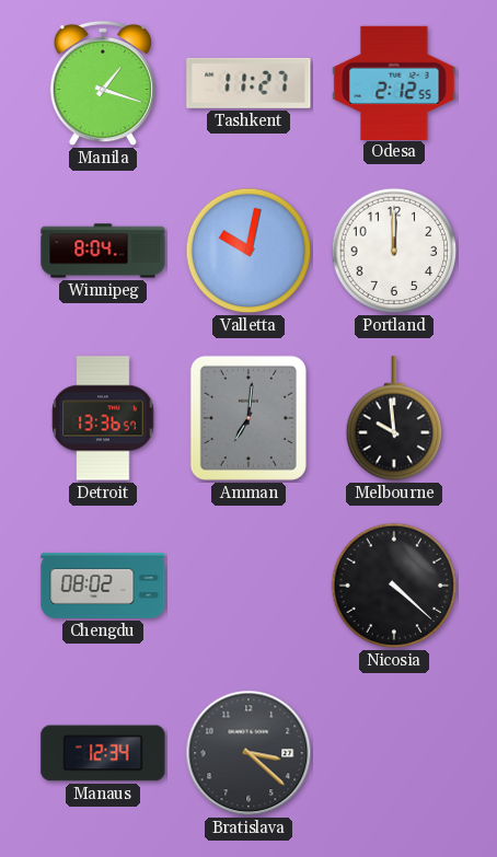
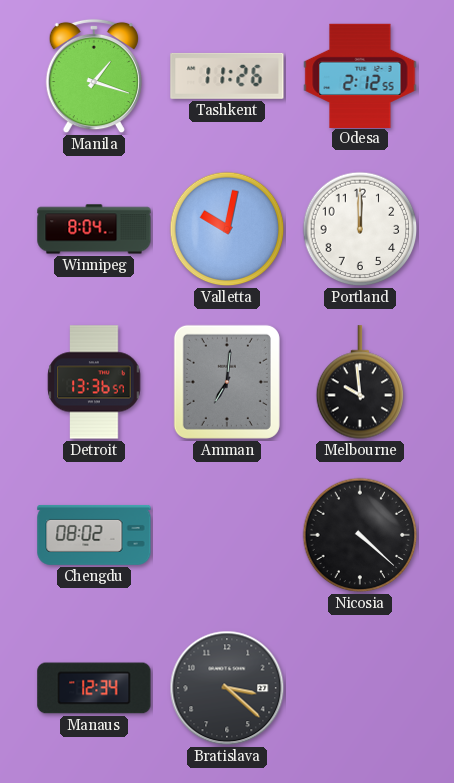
Tashkent: 11:27 -> 11:26
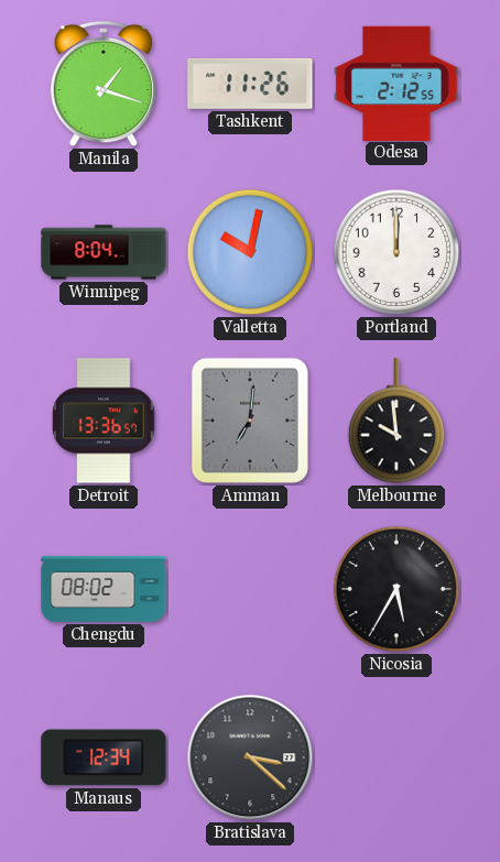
Nicosia: 4:22 -> 5:35
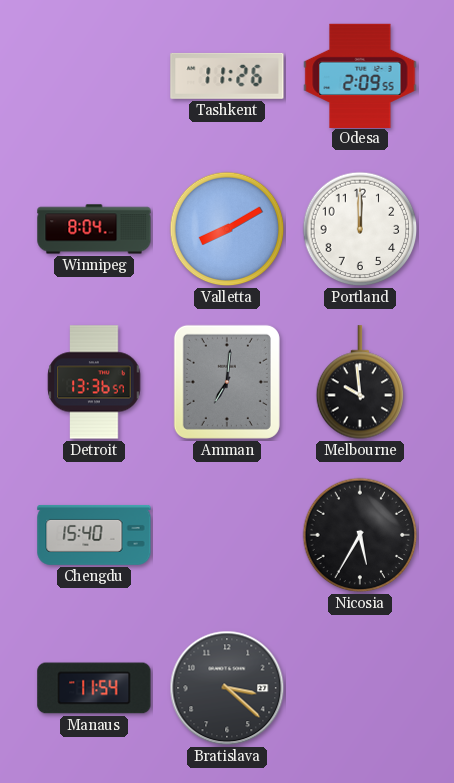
Manila: 1:18 -> none
Odesa: 2:12 -> 2:09
Valletta: 10:02 -> 8:10
Chengdu: 08:02 -> 15:40
Manaus: 12:34 -> 11:54
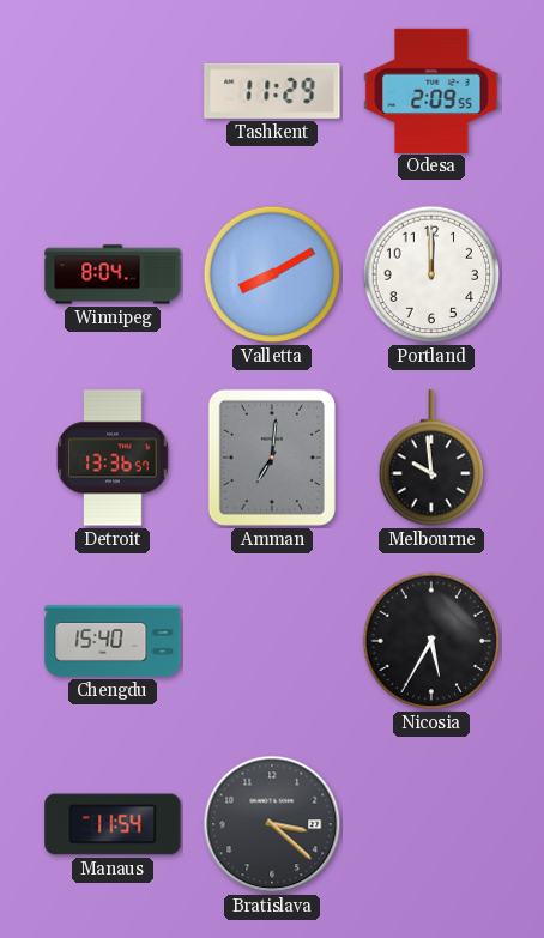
Tashkent: 11:26 -> 11:29
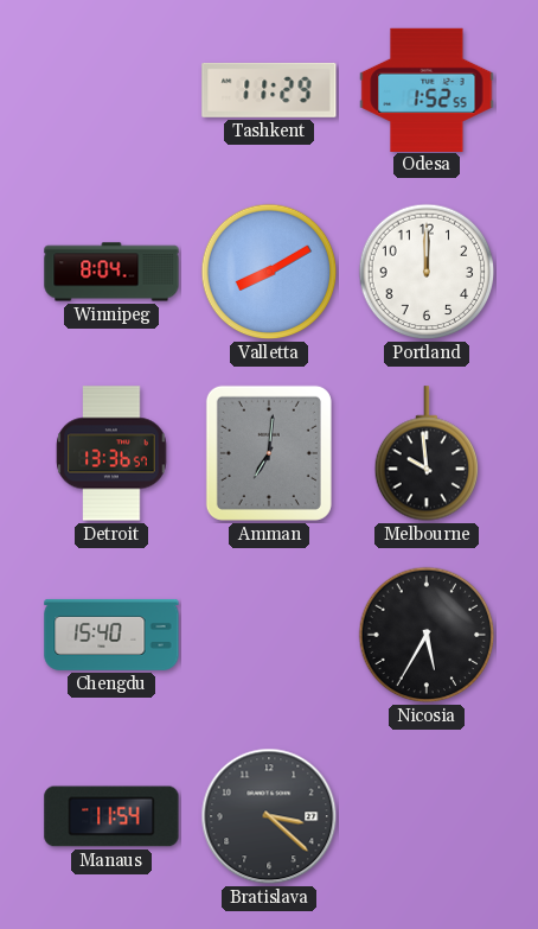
Odesa: 2:09 -> 1:52
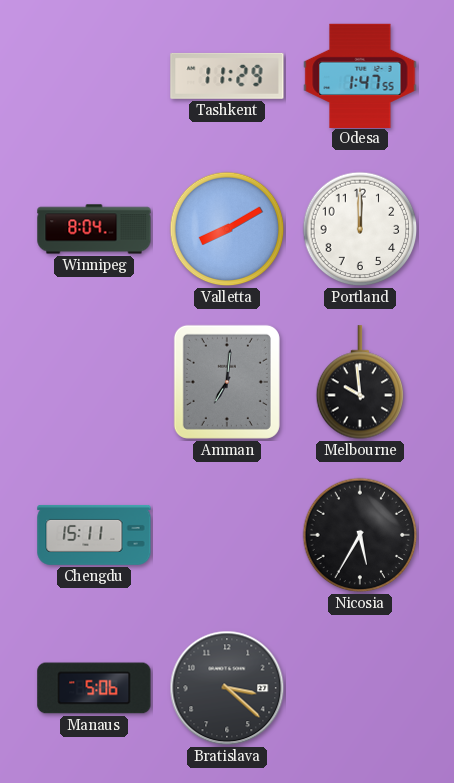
Odesa: 1:52 -> 1:47
Detroit: 13:36 -> none
Chengdu: 15:40 -> 15:11
Manaus: 11:54 -> 5:06
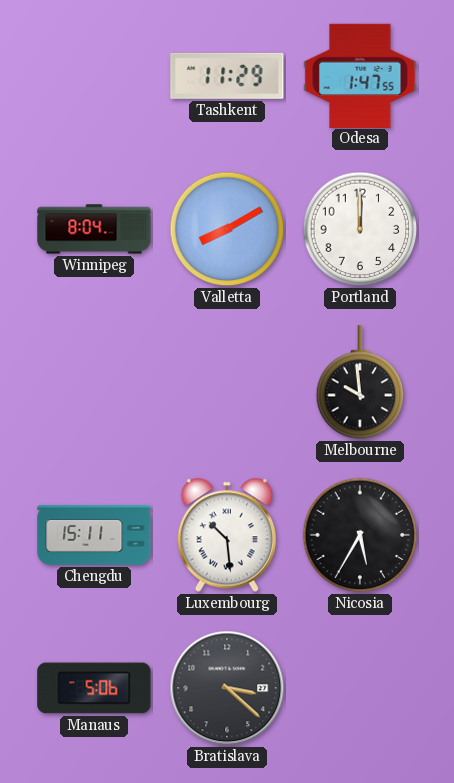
Amman: 7:01 -> none
Luxembourg: none -> 10:29
